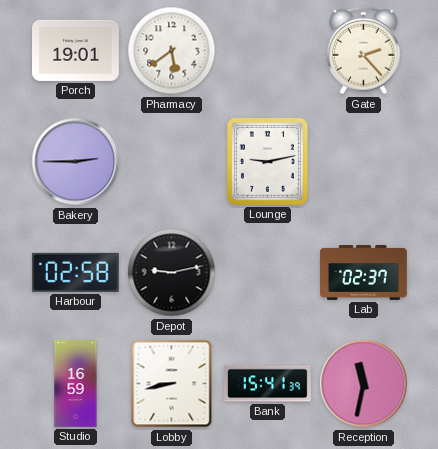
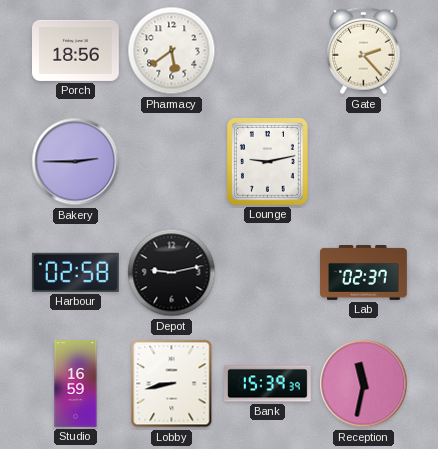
Porch: 19:01 -> 18:56
Bank: 15:41 -> 15:39
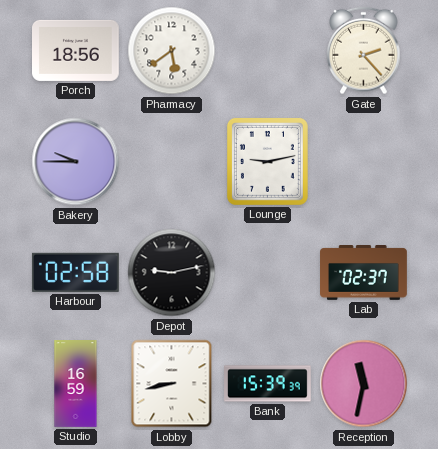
Bakery: 2:45 -> 9:45
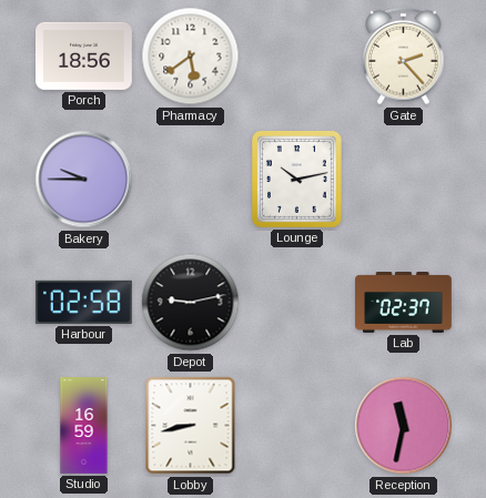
Lounge: 9:13 -> 10:13
Bank: 15:39 -> none
